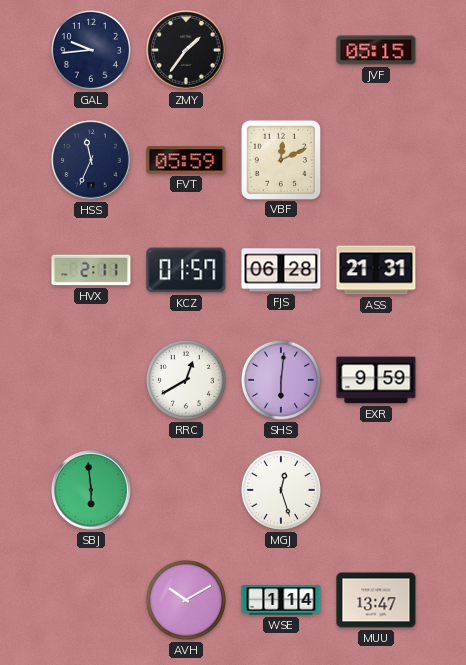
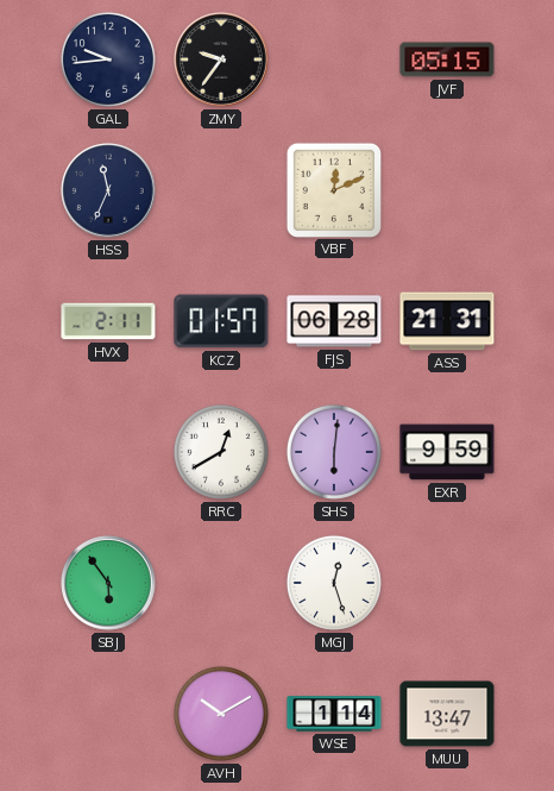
ZMY: 1:36 -> 9:36
FVT: 05:59 -> none
SBJ: 5:59 -> 5:54
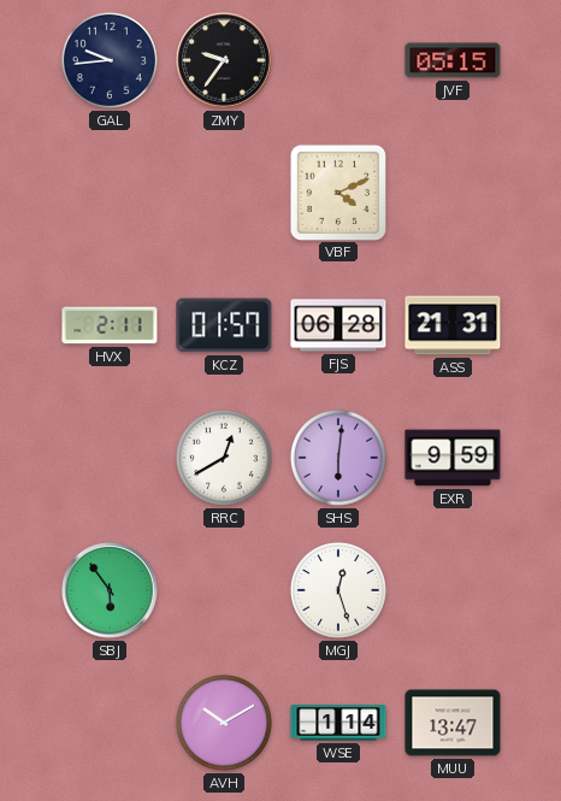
HSS: 11:34 -> none
VBF: 12:11 -> 4:11
